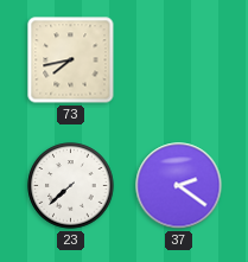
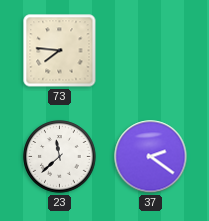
73: 7:43 -> 7:46
23: 7:38 -> 11:38
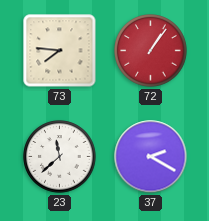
72: none -> 1:06
37: 2:21 -> 2:20
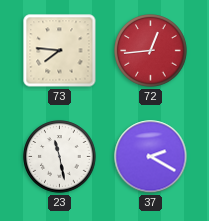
72: 1:06 -> 12:44
23: 11:38 -> 11:28
